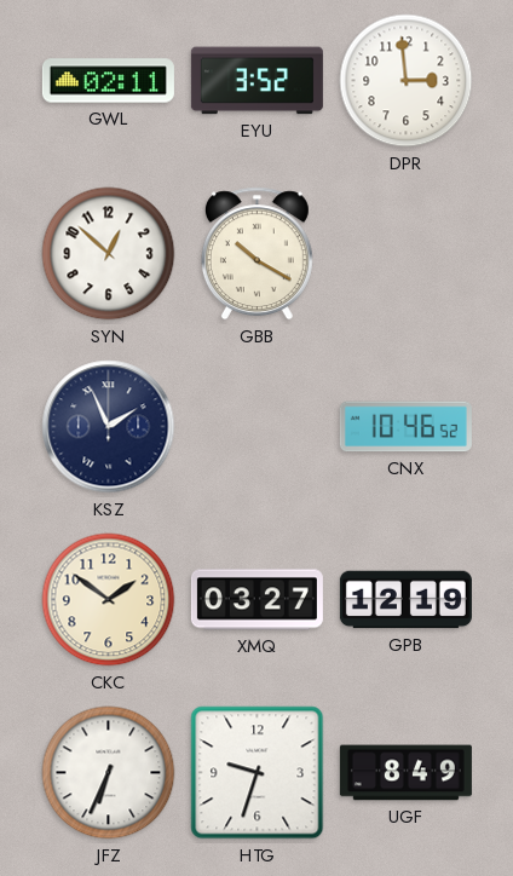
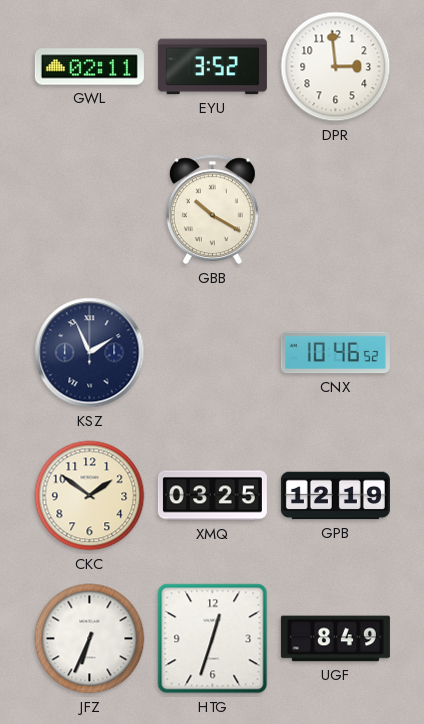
SYN: 12:52 -> none
XMQ: 03:27 -> 03:25
HTG: 9:33 -> 12:33
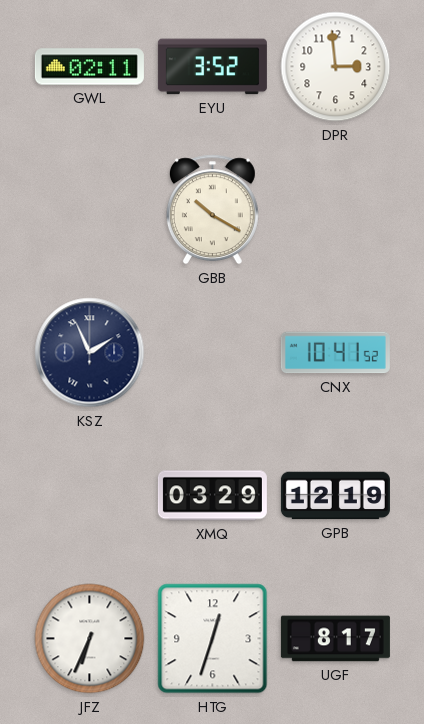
CNX: 10:46 -> 10:41
CKC: 1:51 -> none
XMQ: 03:25 -> 03:29
UGF: 8:49 -> 8:17
